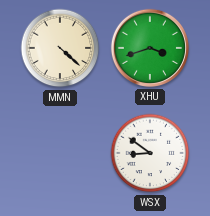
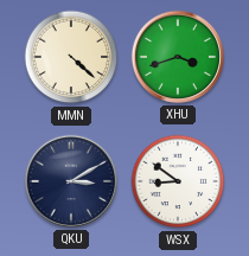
QKU: none -> 3:10
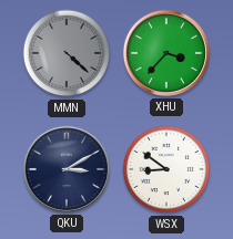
MMN dial: cream -> grey
XHU: 3:42 -> 3:37
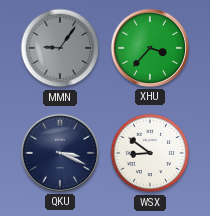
MMN: 4:22 -> 9:06
QKU: 3:10 -> 3:19
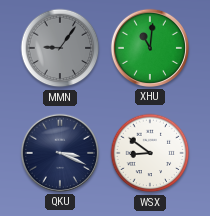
XHU: 3:37 -> 11:01
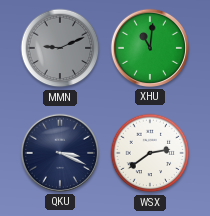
MMN: 9:06 -> 9:11
WSX: 8:51 -> 2:39
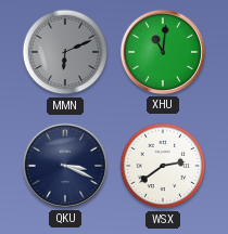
MMN: 9:11 -> 6:11
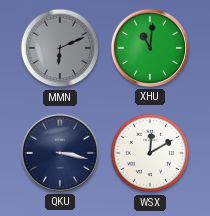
QKU: 3:19 -> 3:17
WSX: 2:39 -> 12:10
